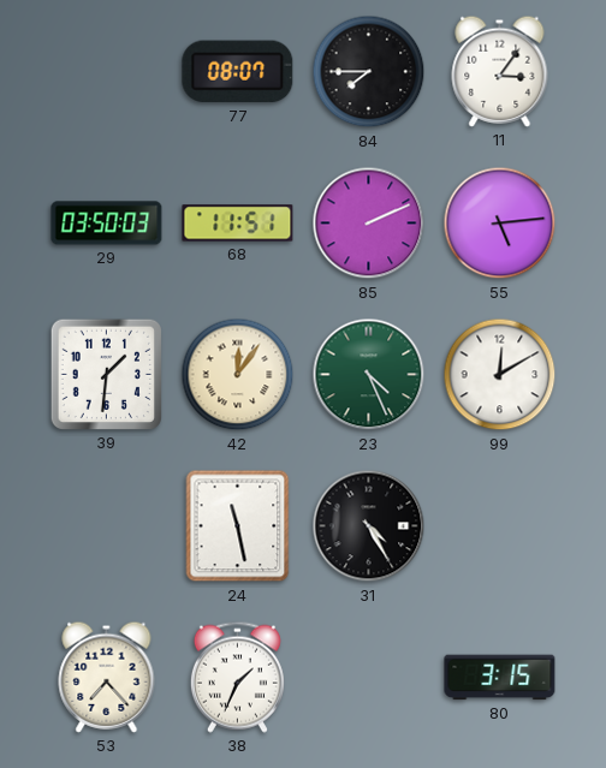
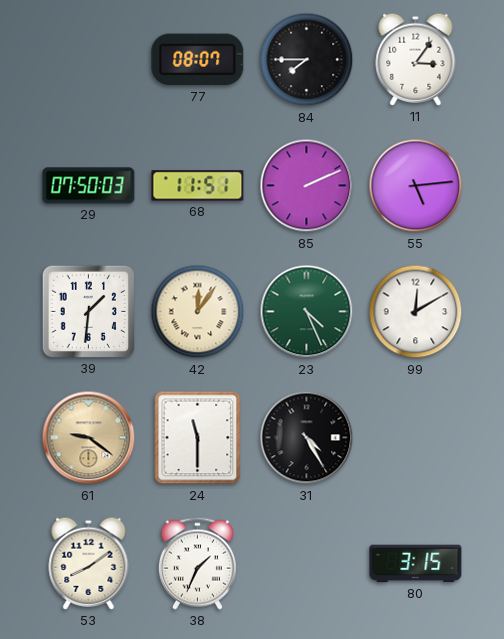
29: 03:50 -> 07:50
61: none -> 9:21
24: 11:28 -> 11:30
53: 7:23 -> 8:09
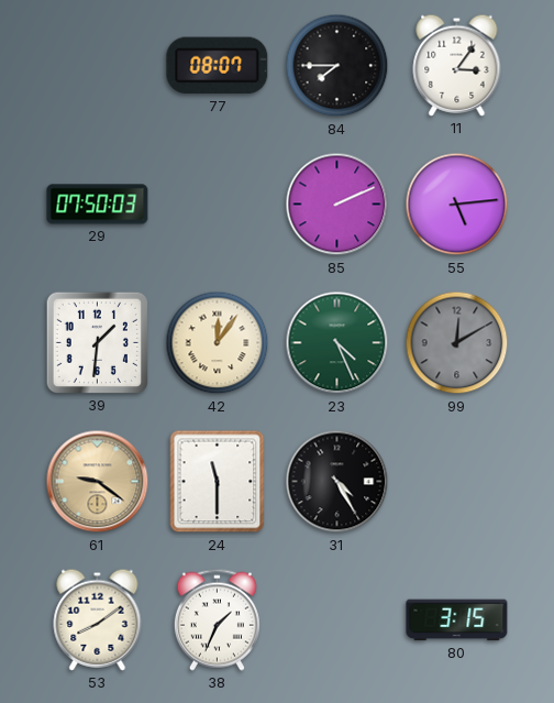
68: 11:51 -> none
99 dial: white -> grey
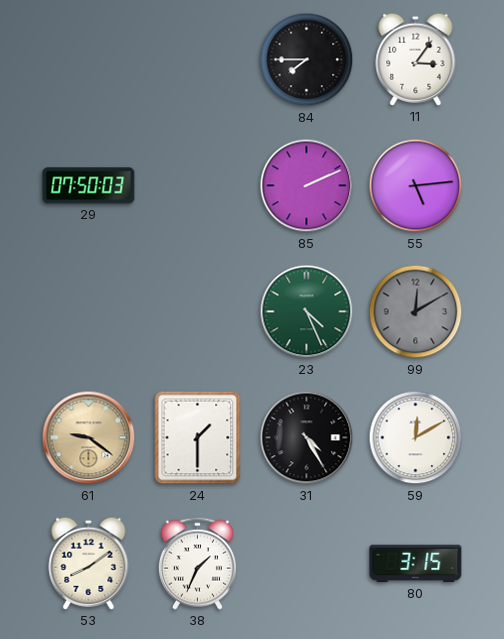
77: 08:07 -> none
39: 1:31 -> none
42: 12:06 -> none
24: 11:30 -> 1:30
59: none -> 12:10
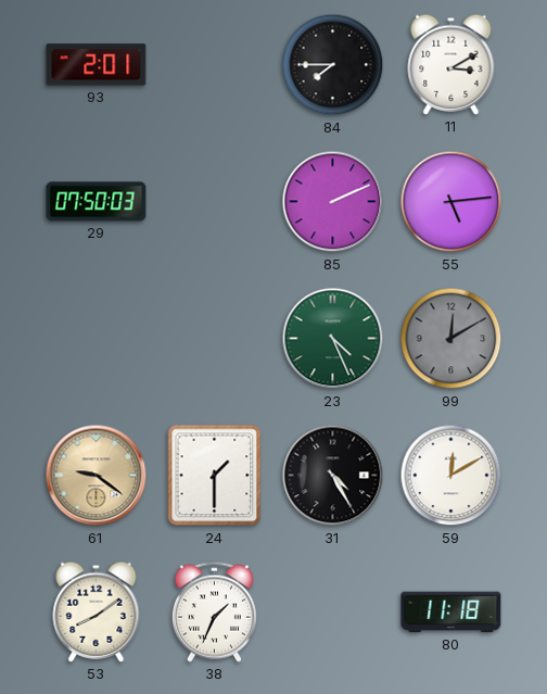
93: none -> 2:01
11: 3:06 -> 3:10
80: 3:15 -> 11:18
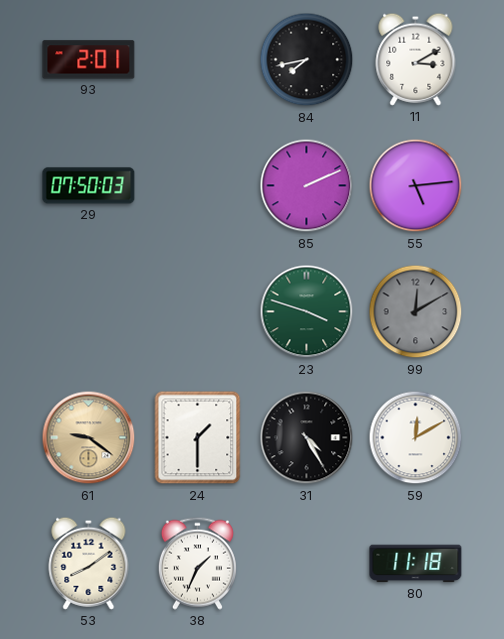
84: 7:45 -> 7:43
23: 4:26 -> 3:48
